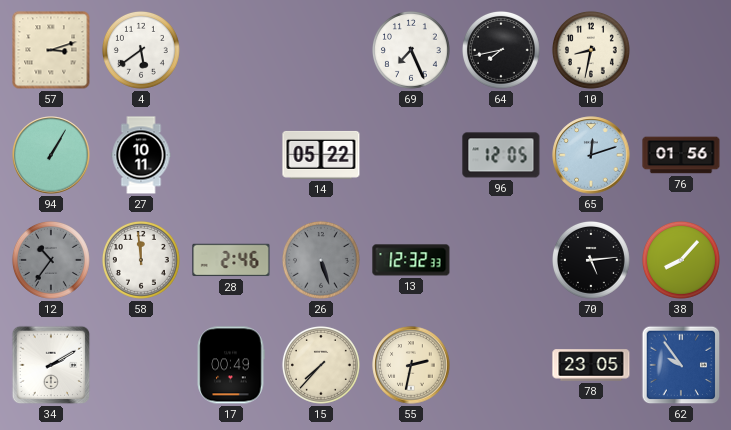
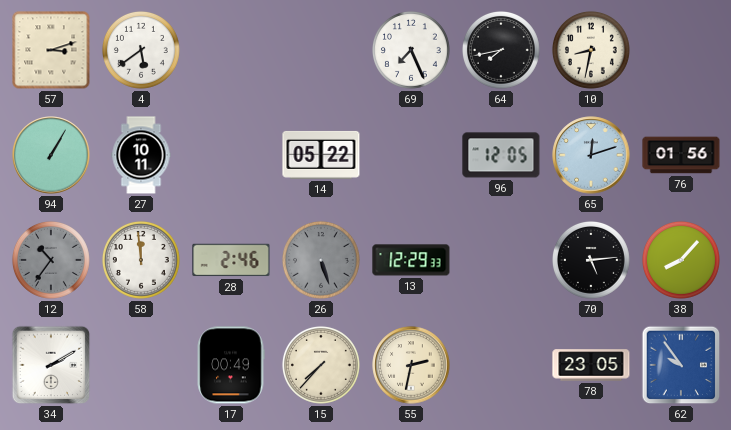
13: 12:32 -> 12:29
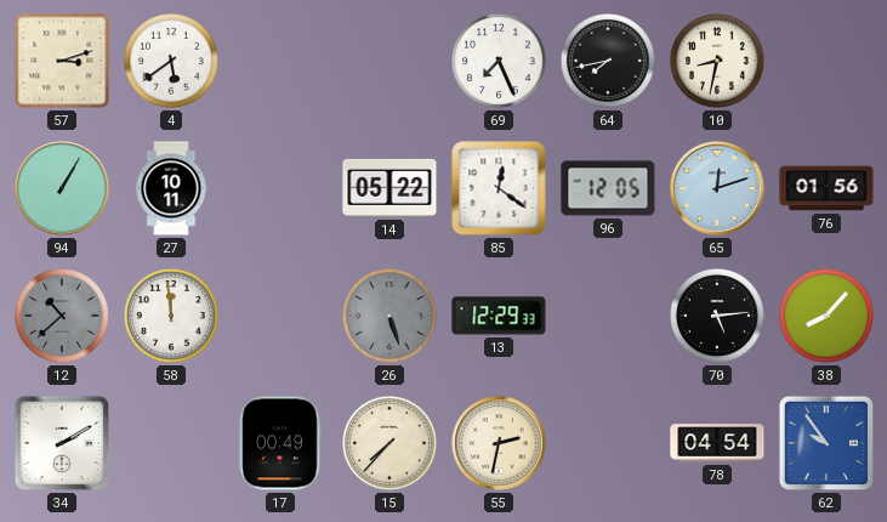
85: none -> 12:21
12: 10:36 -> 10:38
28: 2:46 -> none
78: 23:05 -> 04:54
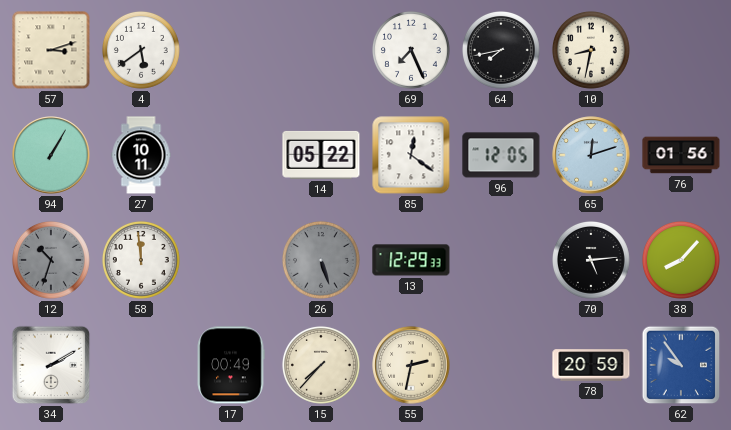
12: 10:38 -> 10:33
78: 04:54 -> 20:59
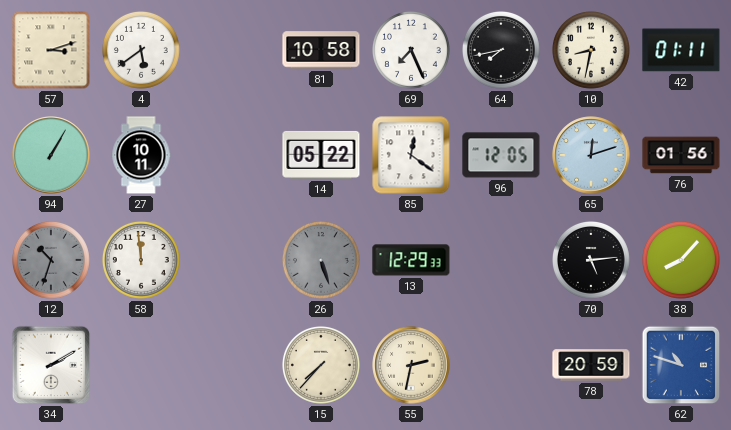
81: none -> 10:58
42: none -> 01:11
17: 00:49 -> none
62: 9:54 -> 10:48
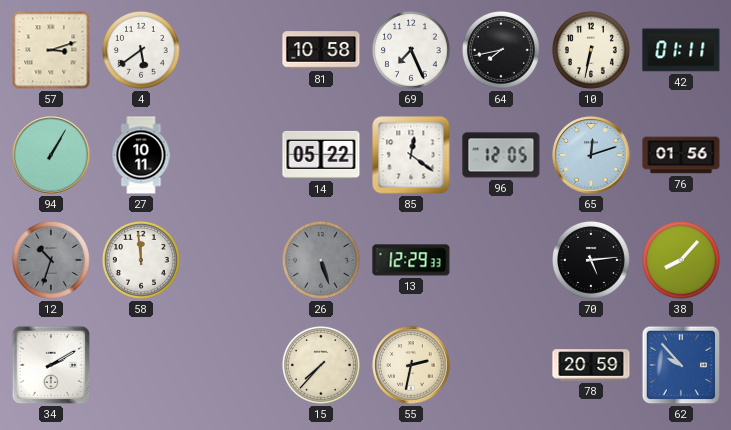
10: 8:32 -> 6:32
62: 10:48 -> 9:53
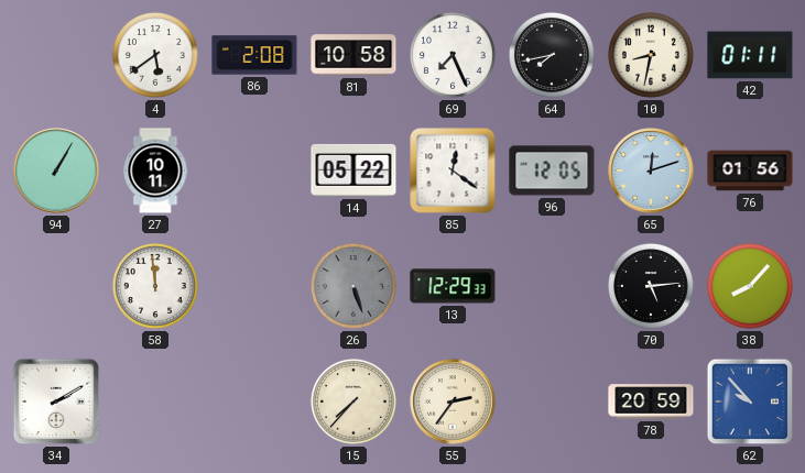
57: 3:12 -> none
86: none -> 2:08
10: 6:32 -> 8:32
12: 10:33 -> none
55: 2:32 -> 2:36
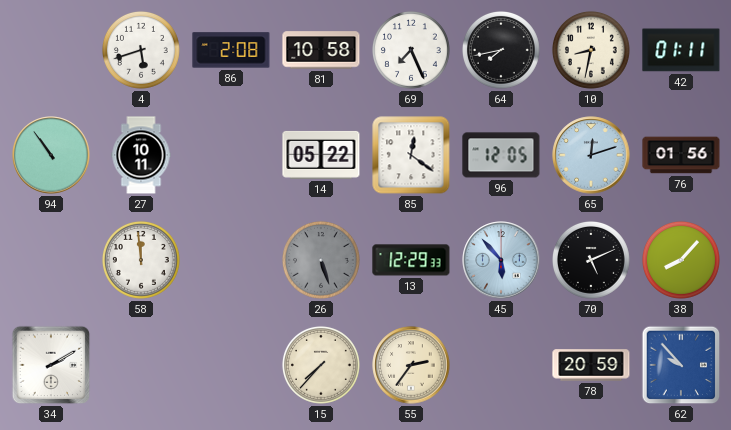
4: 5:39 -> 5:42
94: 1:05 -> 10:54
45: none -> 5:53
70: 5:14 -> 5:11
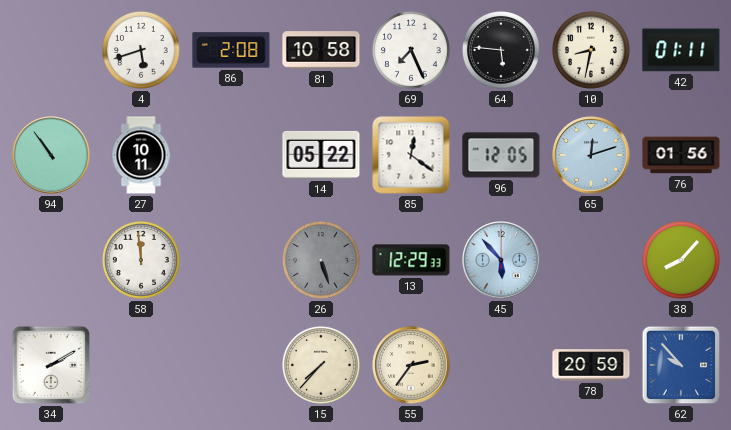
64: 7:43 -> 5:46
70: 5:11 -> none
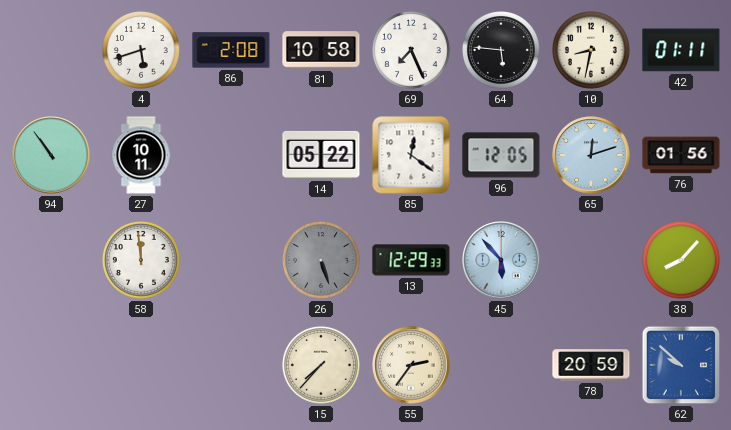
34: 2:10 -> none
62: 9:53 -> 9:52
